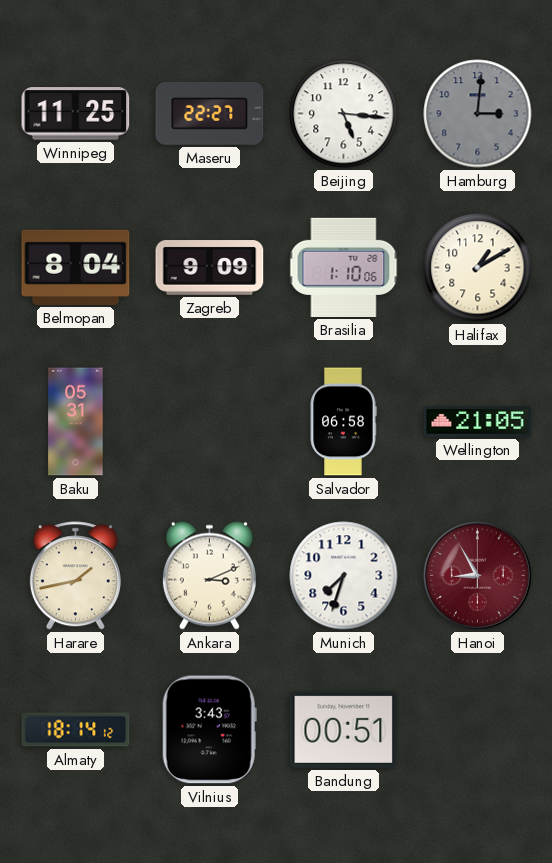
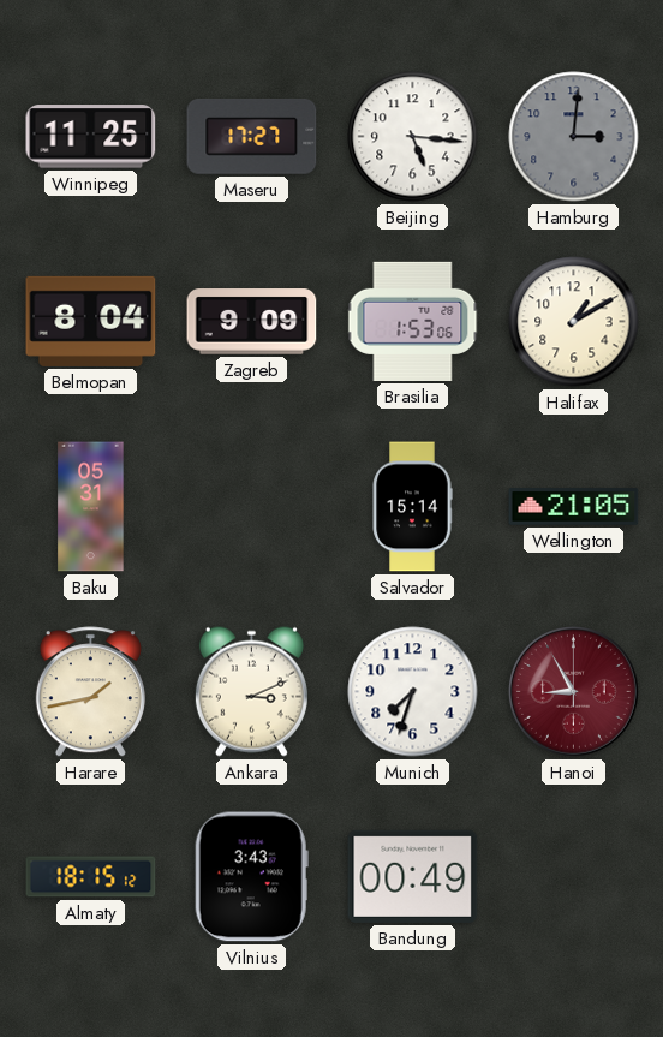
Maseru: 22:27 -> 17:27
Brasilia: 1:10 -> 1:53
Salvador: 06:58 -> 15:14
Almaty: 18:14 -> 18:15
Bandung: 00:51 -> 00:49
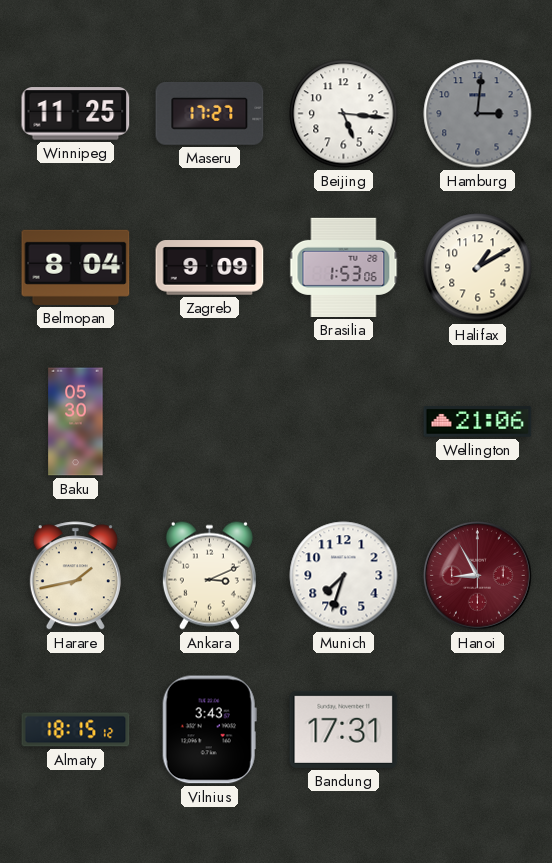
Baku: 05:31 -> 05:30
Salvador: 15:14 -> none
Wellington: 21:05 -> 21:06
Bandung: 00:49 -> 17:31
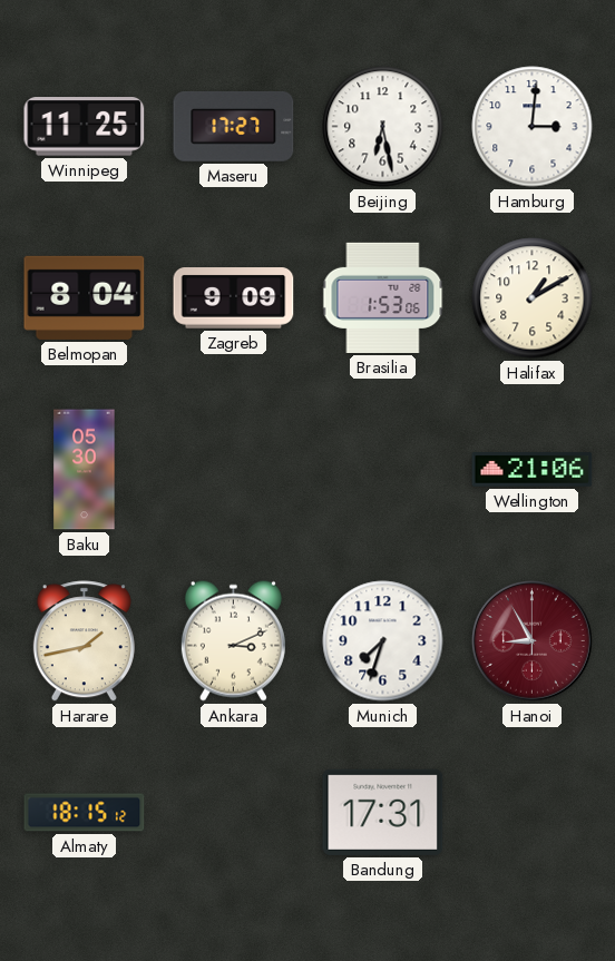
Beijing: 5:16 -> 6:28
Hamburg dial: grey -> white
Vilnius: 3:43 -> none
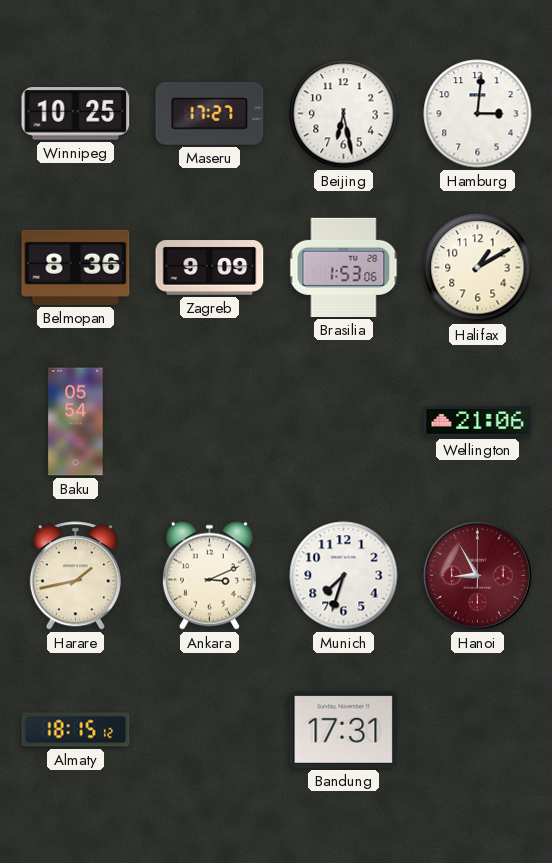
Winnipeg: 11:25 -> 10:25
Belmopan: 8:04 -> 8:36
Baku: 05:30 -> 05:54
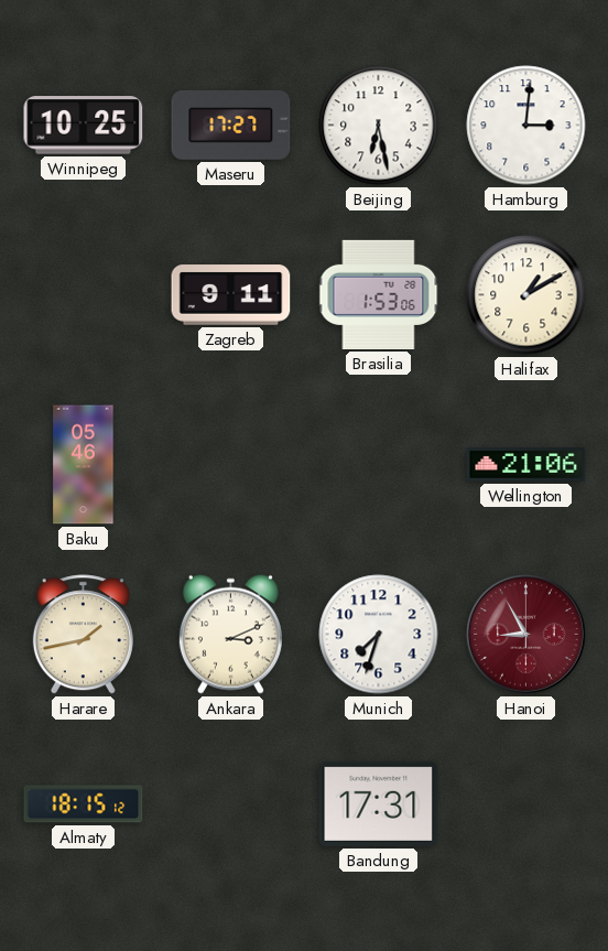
Belmopan: 8:36 -> none
Zagreb: 9:09 -> 9:11
Baku: 05:54 -> 05:46
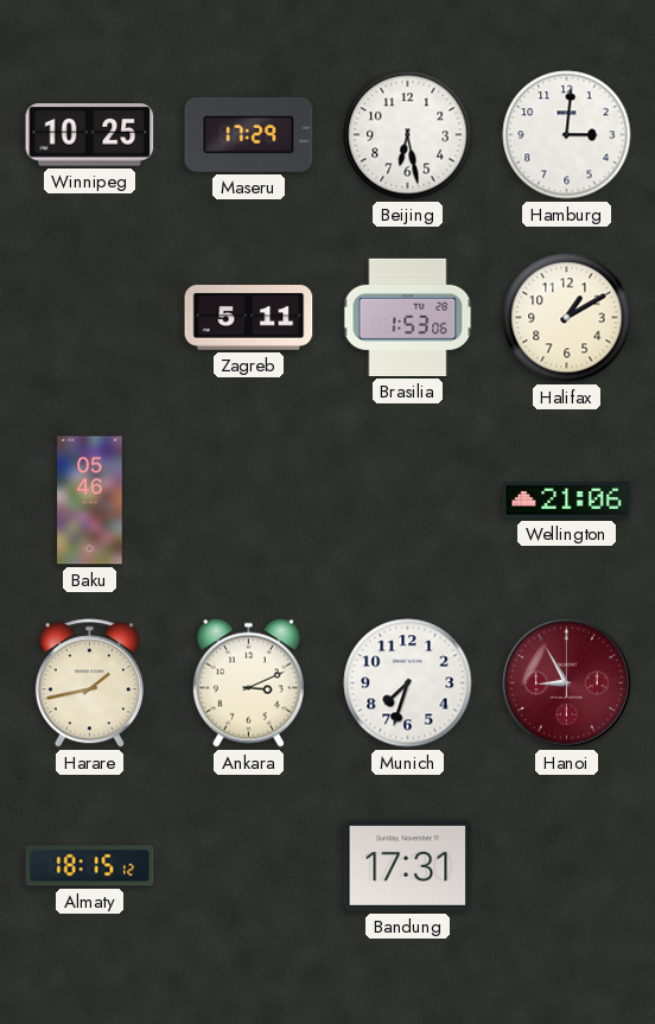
Maseru: 17:27 -> 17:29
Zagreb: 9:11 -> 5:11
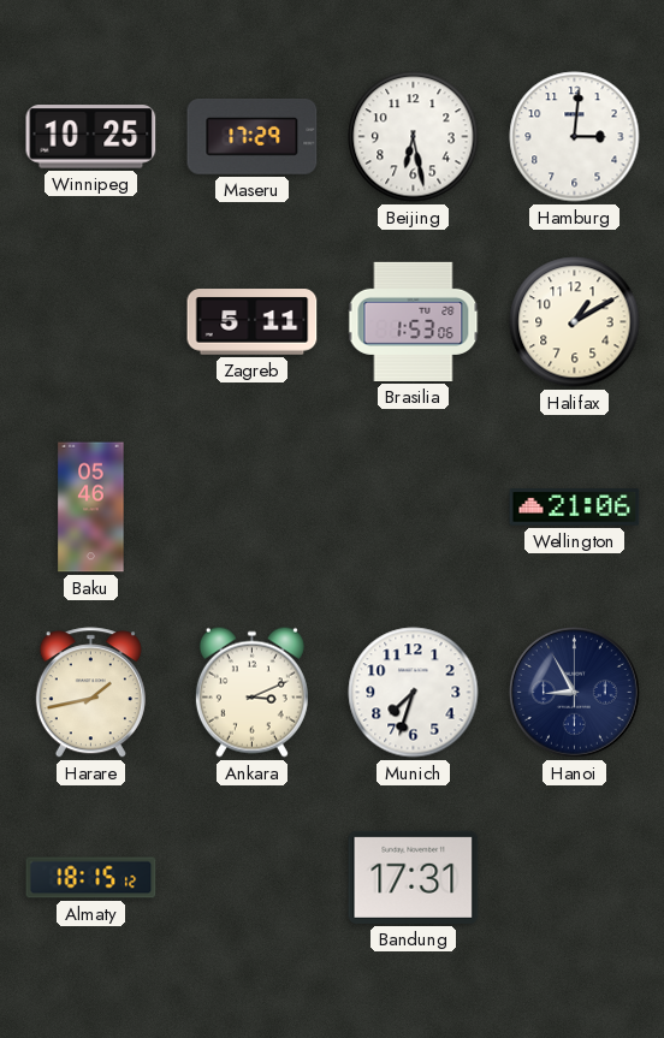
Hanoi dial: burgundy -> navy
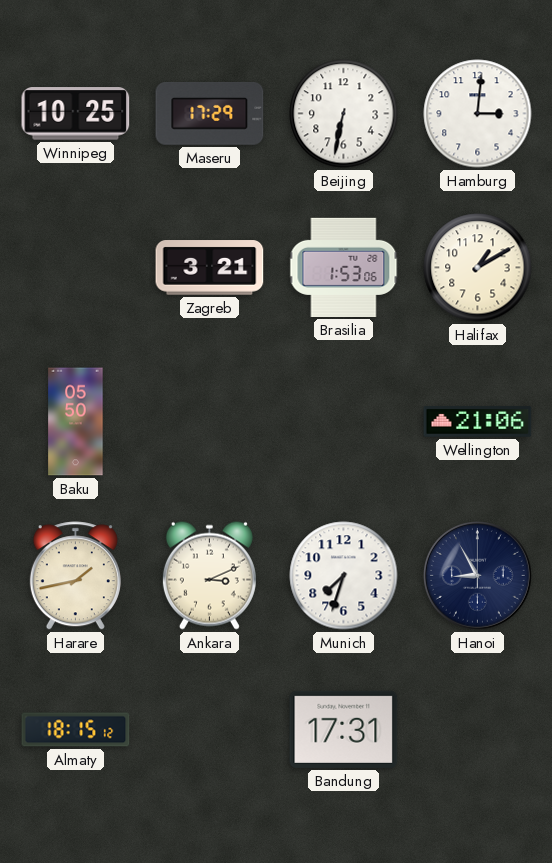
Beijing: 6:28 -> 6:32
Zagreb: 5:11 -> 3:21
Baku: 05:46 -> 05:50
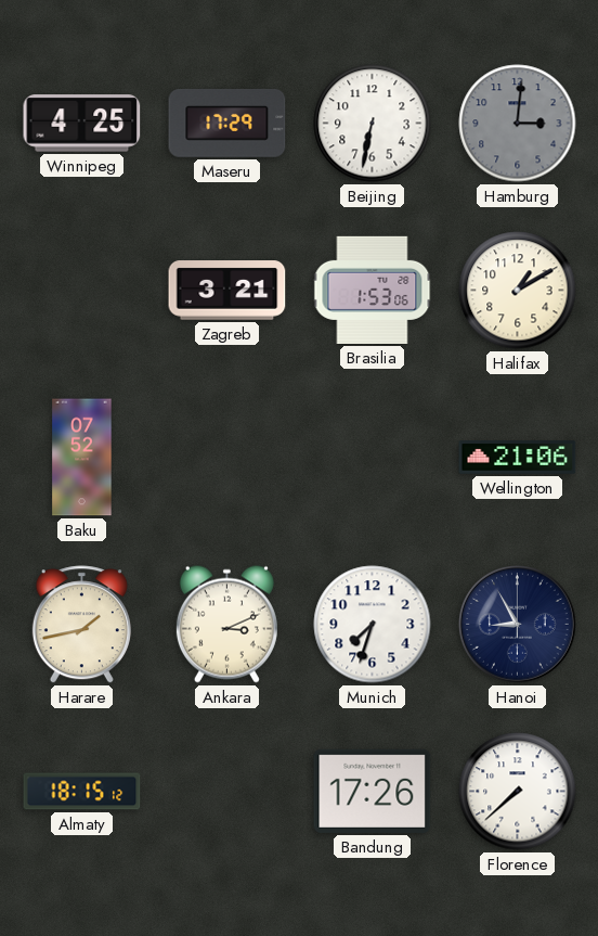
Winnipeg: 10:25 -> 4:25
Hamburg dial: white -> grey
Baku: 05:50 -> 07:52
Bandung: 17:31 -> 17:26
Florence: none -> 7:38
